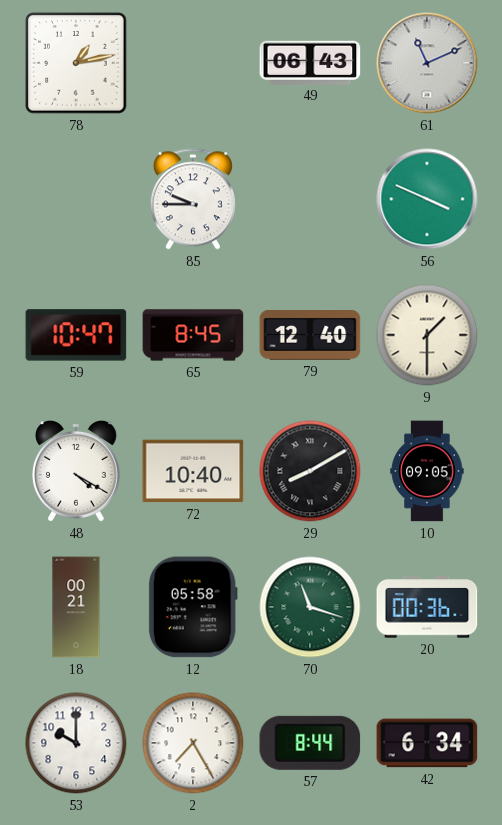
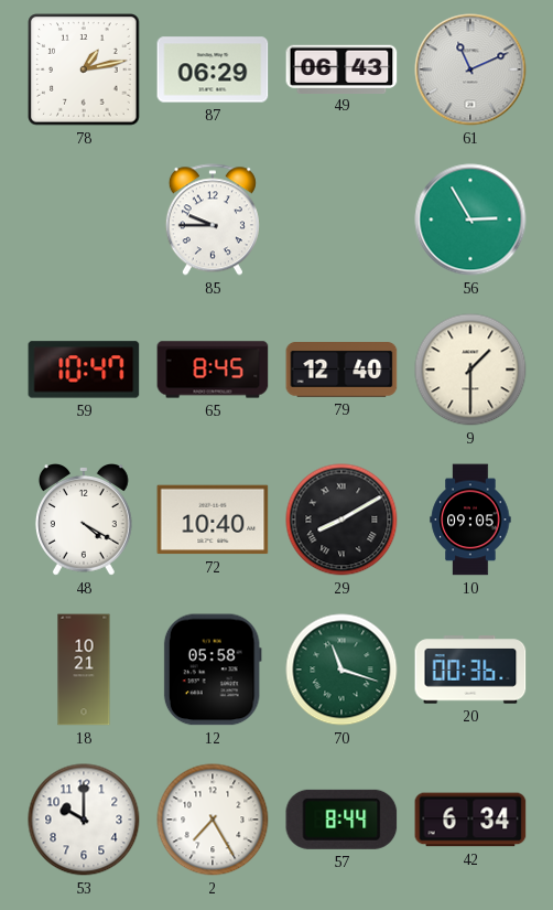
87: none -> 06:29
56: 3:49 -> 2:55
18: 00:21 -> 10:21
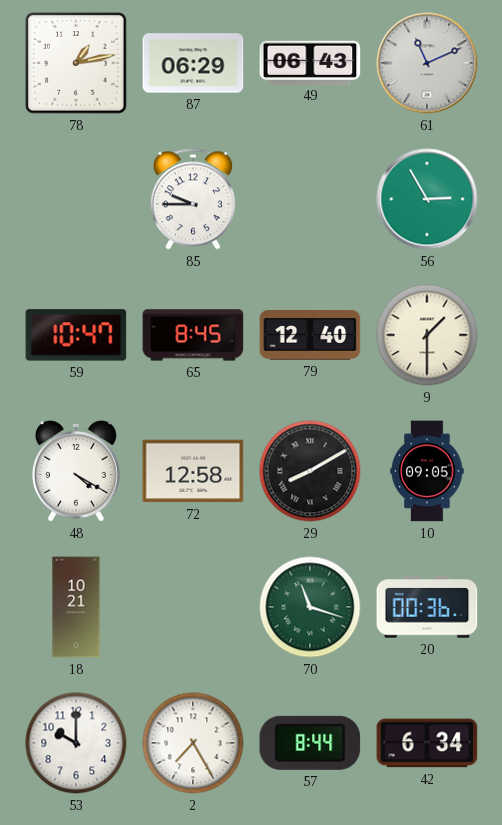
72: 10:40 -> 12:58
12: 05:58 -> none
